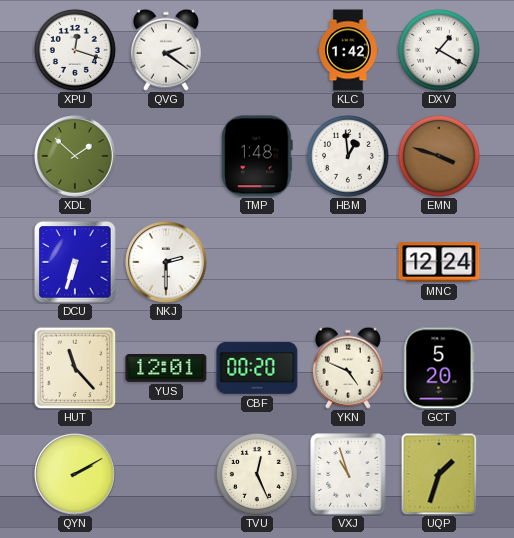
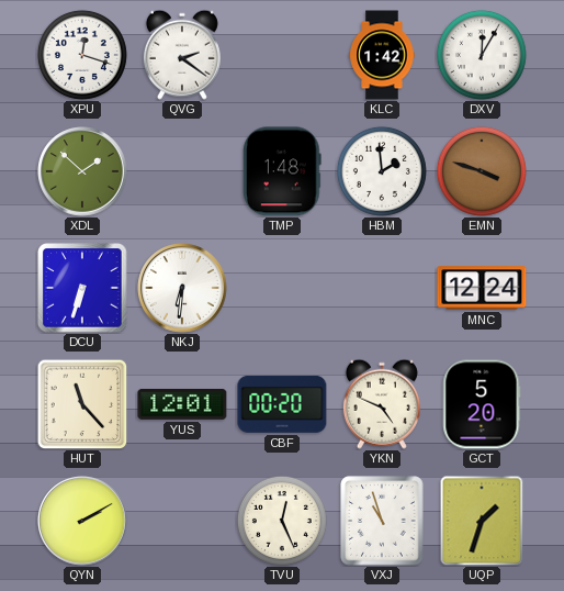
DXV: 1:20 -> 12:05
HBM: 12:59 -> 1:59
NKJ: 2:30 -> 6:31
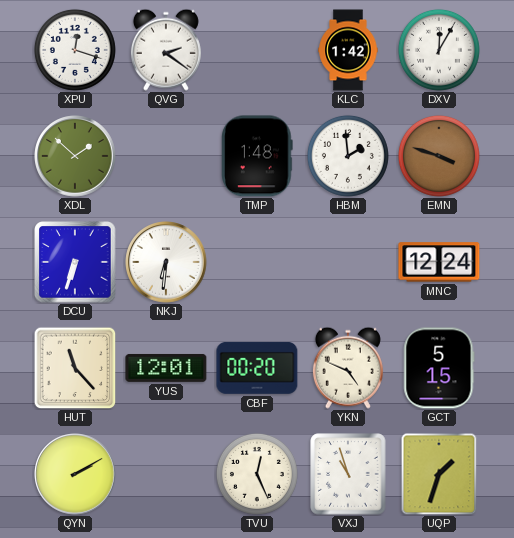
GCT: 5:20 -> 5:15
